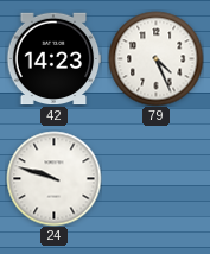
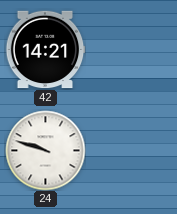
42: 14:23 -> 14:21
79: 4:26 -> none
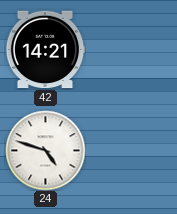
24: 9:48 -> 4:48
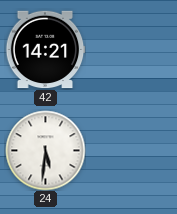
24: 4:48 -> 5:31
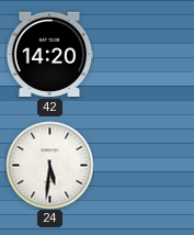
42: 14:21 -> 14:20
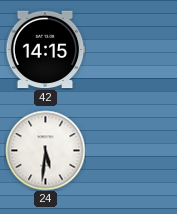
42: 14:20 -> 14:15
